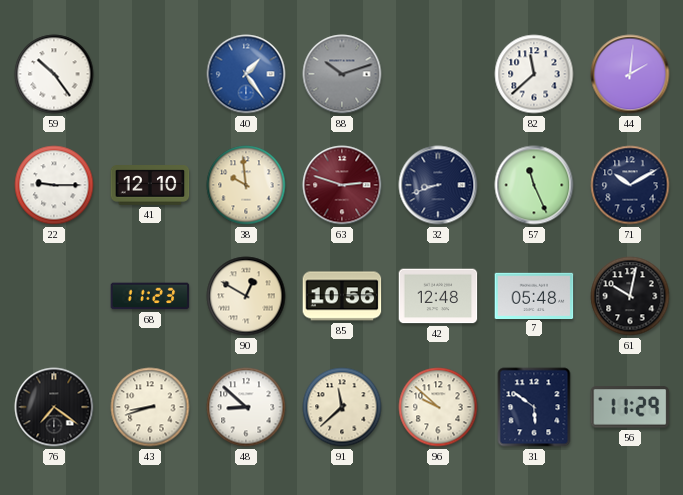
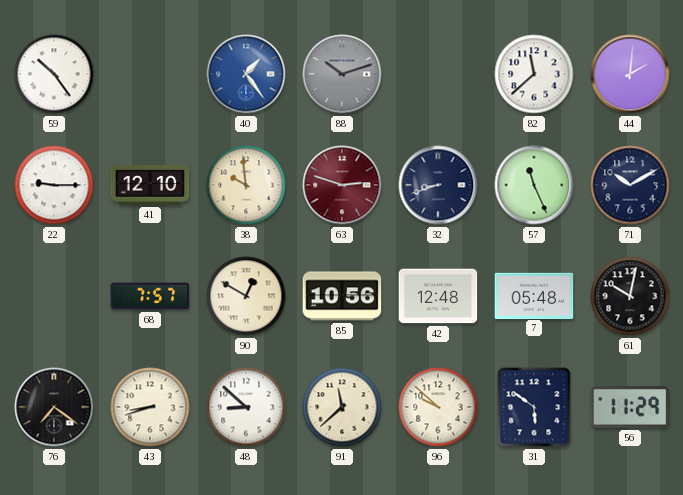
68: 11:23 -> 7:57
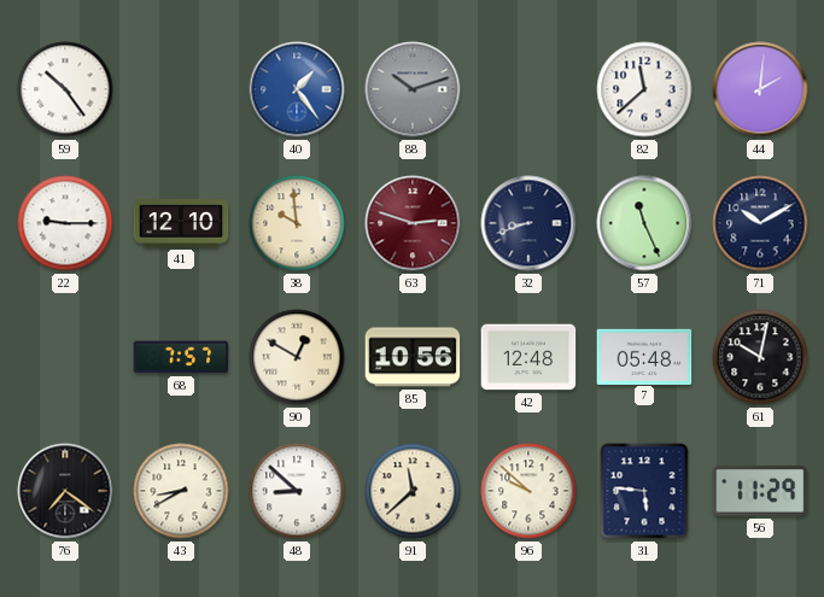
43: 8:42 -> 8:40
31: 5:51 -> 5:46
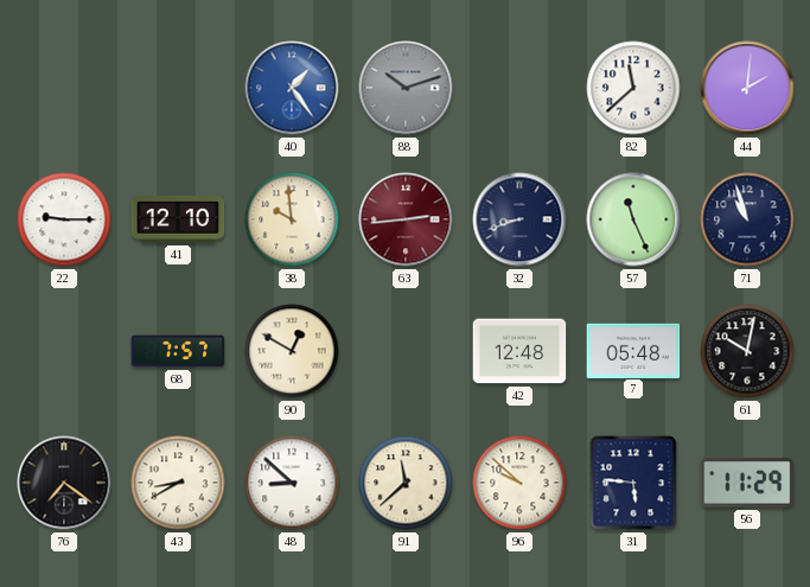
59: 10:24 -> none
63: 2:48 -> 2:44
71: 10:10 -> 10:57
85: 10:56 -> none
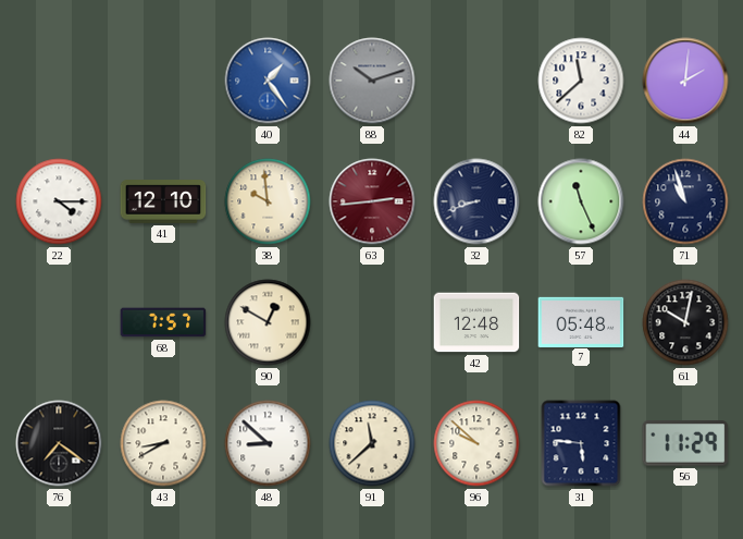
22: 9:15 -> 4:15
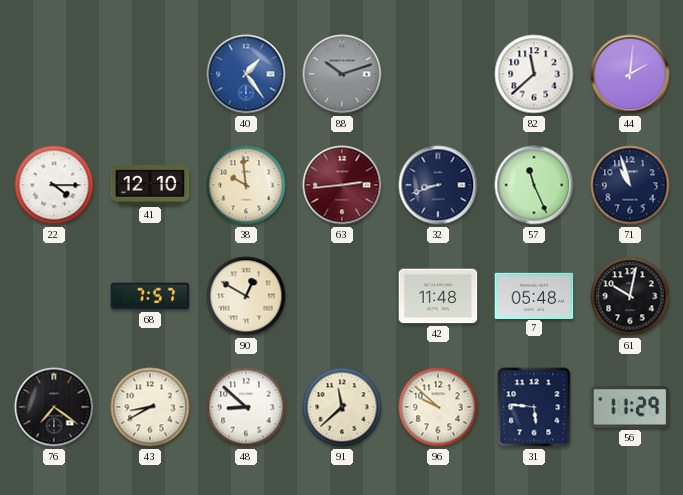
42: 12:48 -> 11:48
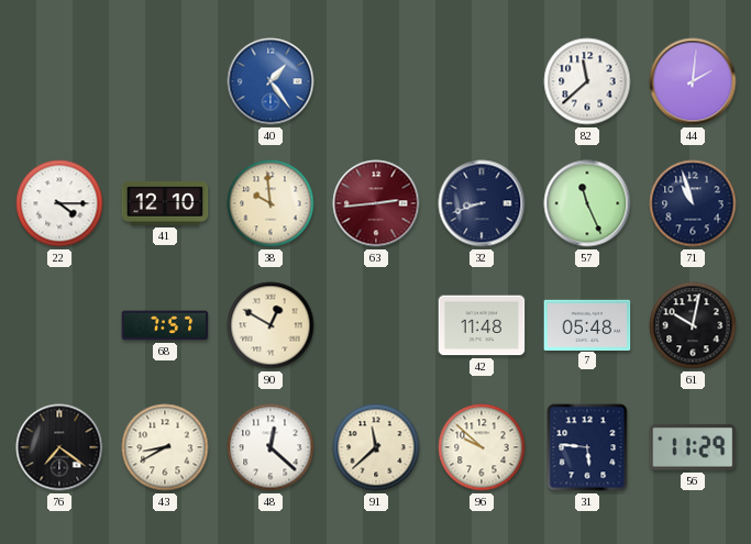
88: 10:12 -> none
48: 8:52 -> 12:22
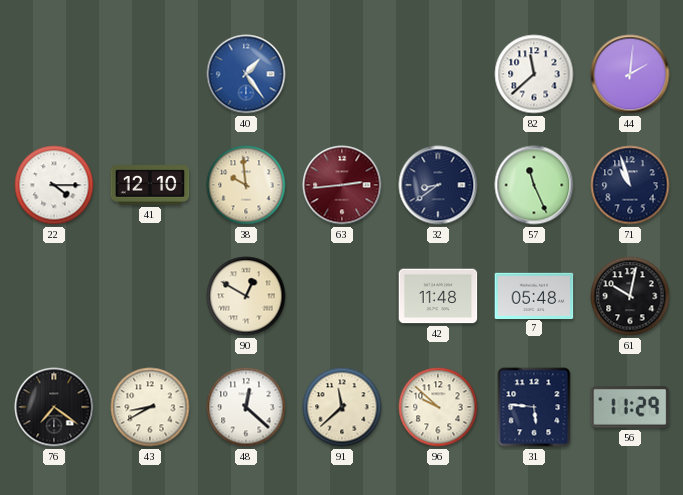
32: 8:42 -> 8:39
68: 7:57 -> none
